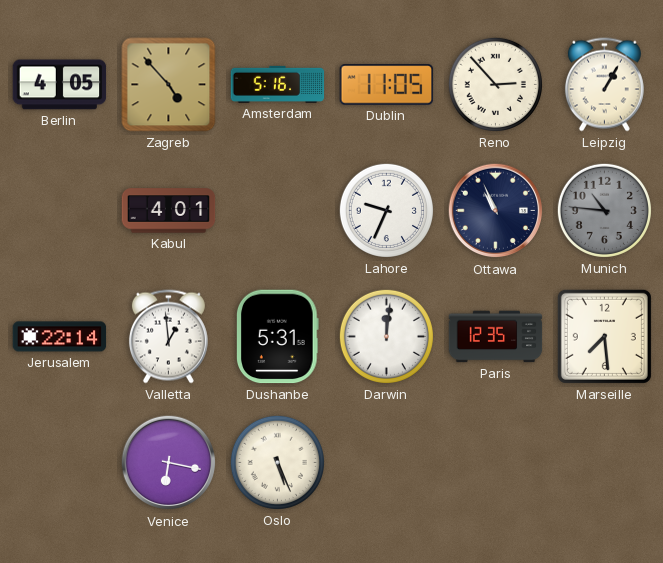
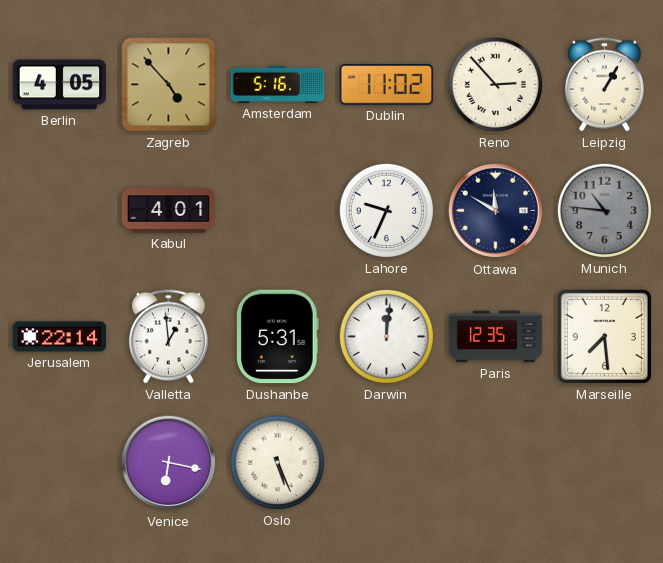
Dublin: 11:05 -> 11:02
Ottawa: 10:56 -> 11:50
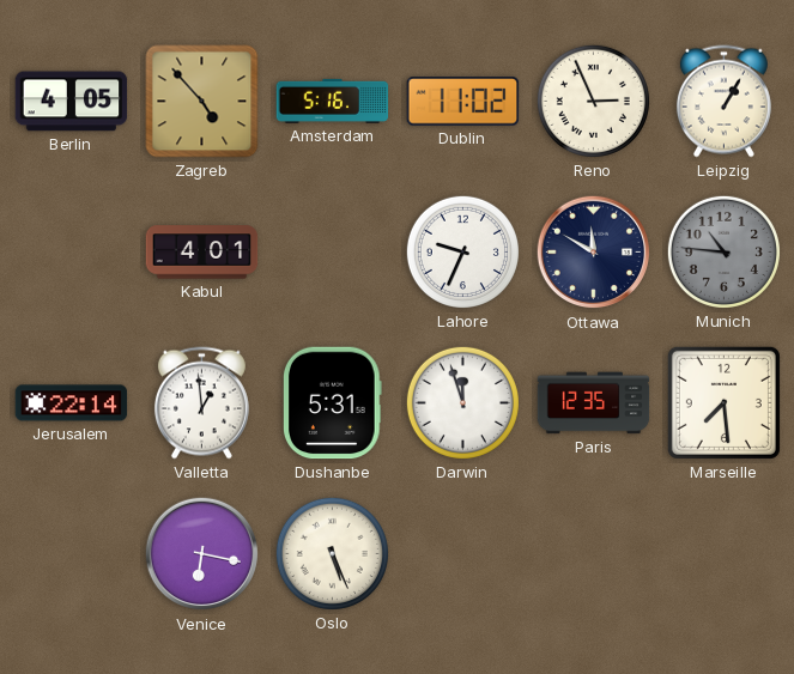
Reno: 2:53 -> 2:56
Darwin: 12:01 -> 11:57
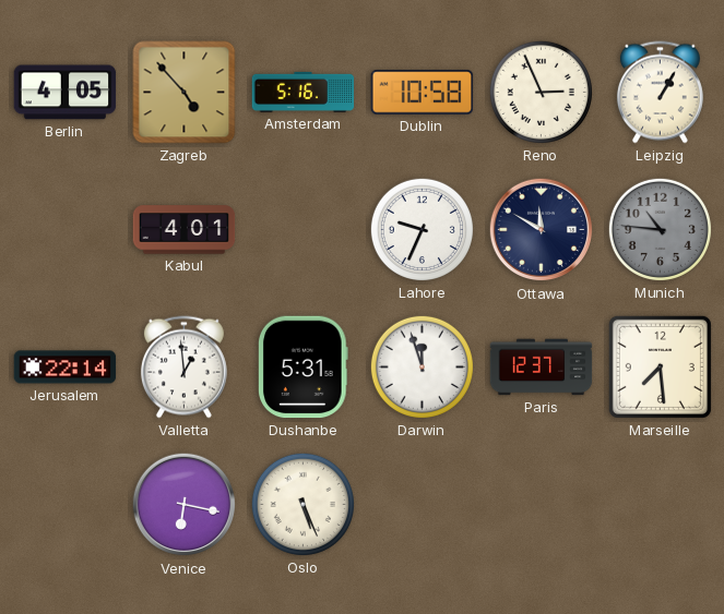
Dublin: 11:02 -> 10:58
Paris: 12:35 -> 12:37
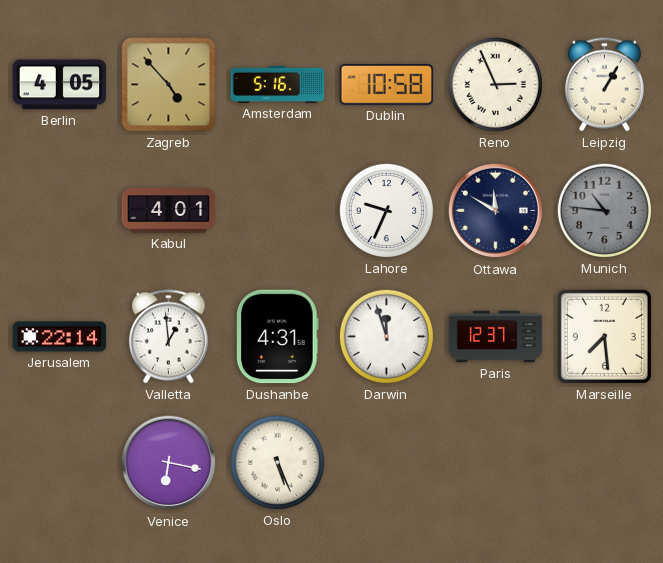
Dushanbe: 5:31 -> 4:31
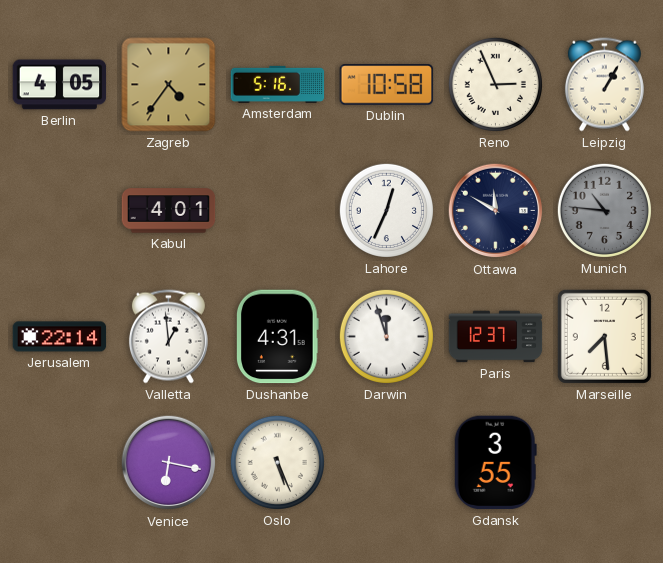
Zagreb: 4:53 -> 4:36
Lahore: 9:34 -> 12:34
Gdansk: none -> 3:55
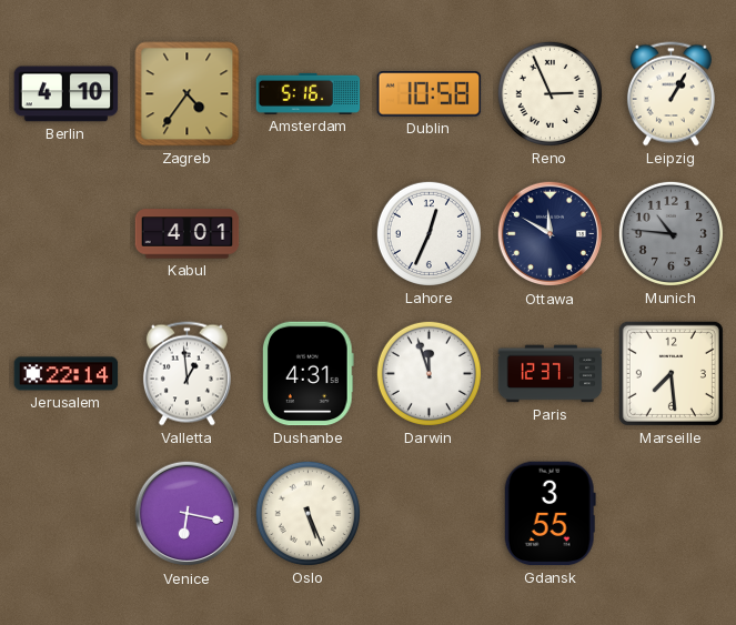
Berlin: 4:05 -> 4:10
